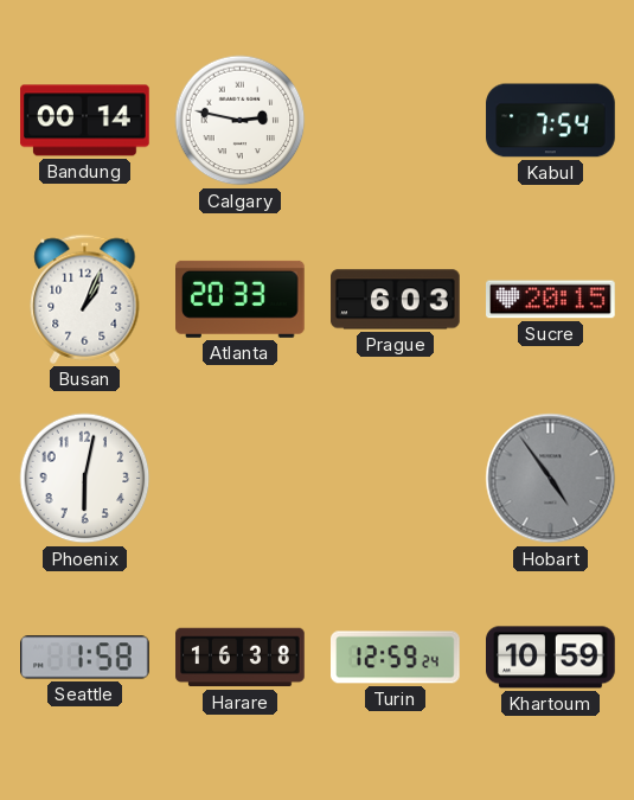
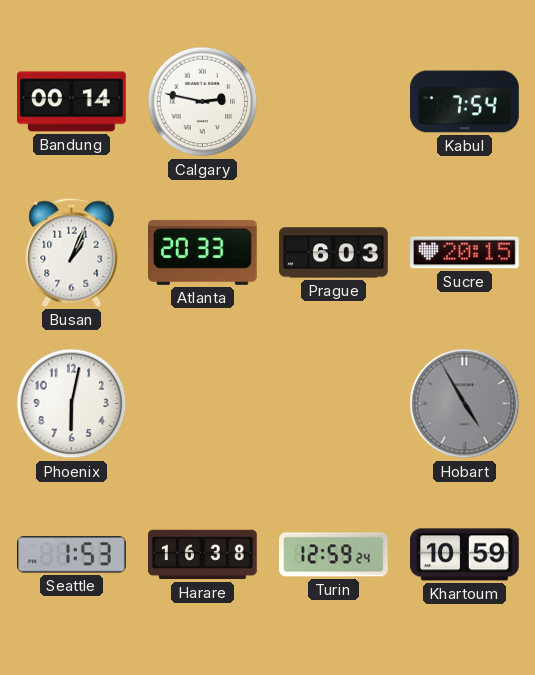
Hobart: 4:54 -> 4:55
Seattle: 1:58 -> 1:53
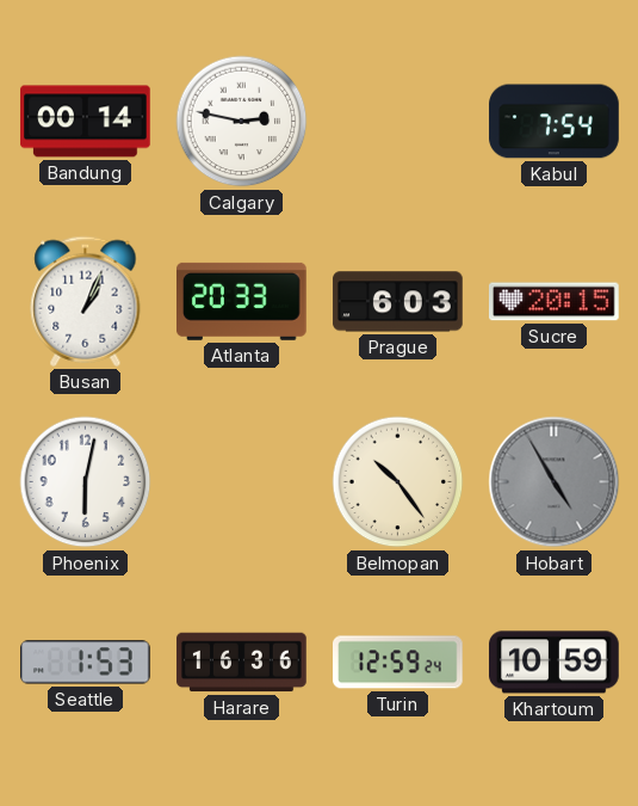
Belmopan: none -> 10:24
Harare: 16:38 -> 16:36
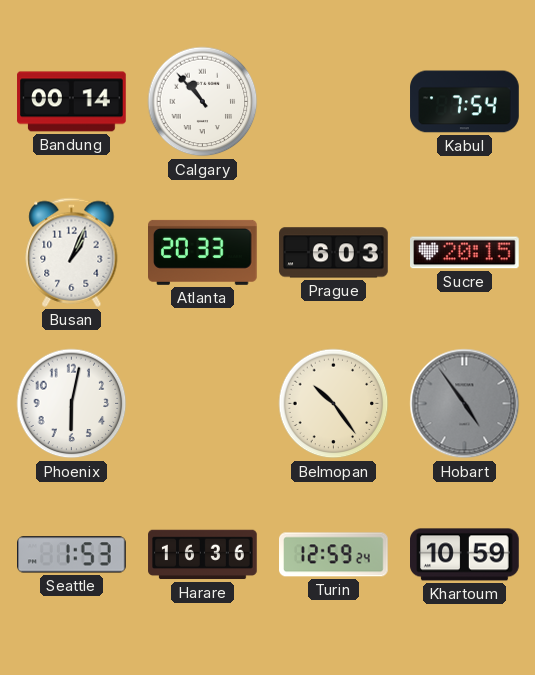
Calgary: 2:47 -> 10:53
Hobart: 4:55 -> 4:54
